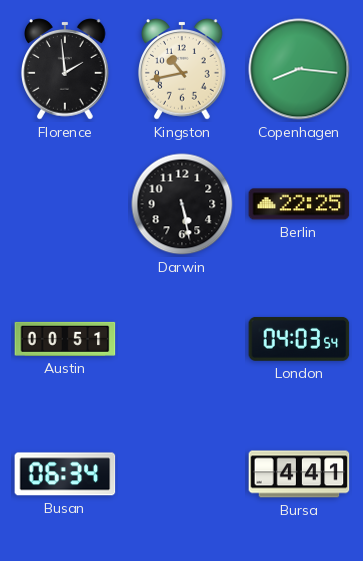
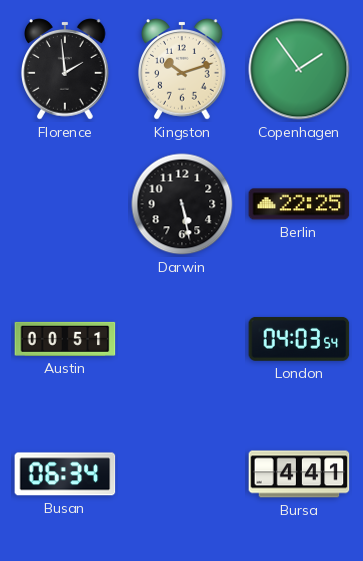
Kingston: 10:43 -> 10:12
Copenhagen: 8:16 -> 1:54
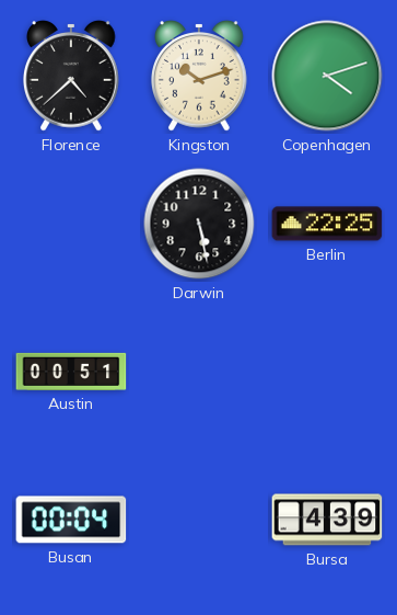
Florence: 1:59 -> 4:38
Copenhagen: 1:54 -> 4:12
London: 04:03 -> none
Busan: 06:34 -> 00:04
Bursa: 4:41 -> 4:39
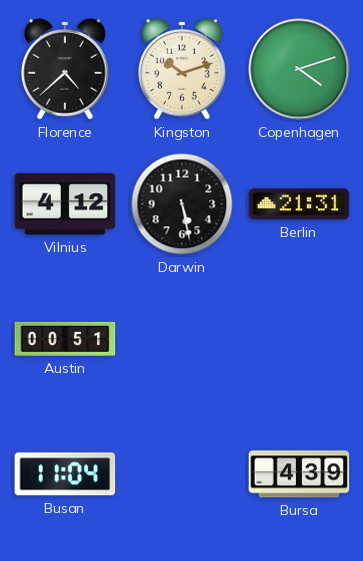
Vilnius: none -> 4:12
Berlin: 22:25 -> 21:31
Busan: 00:04 -> 11:04
